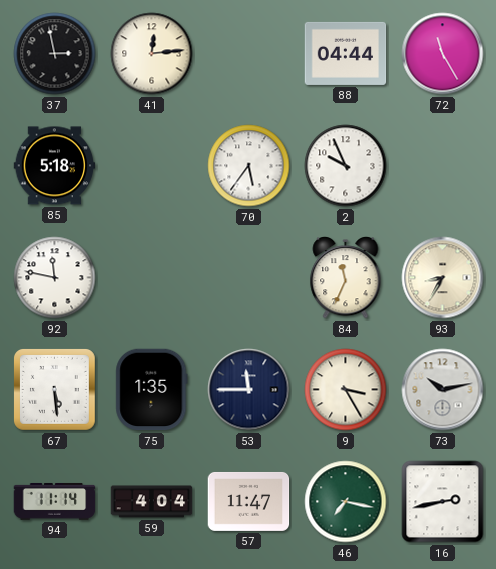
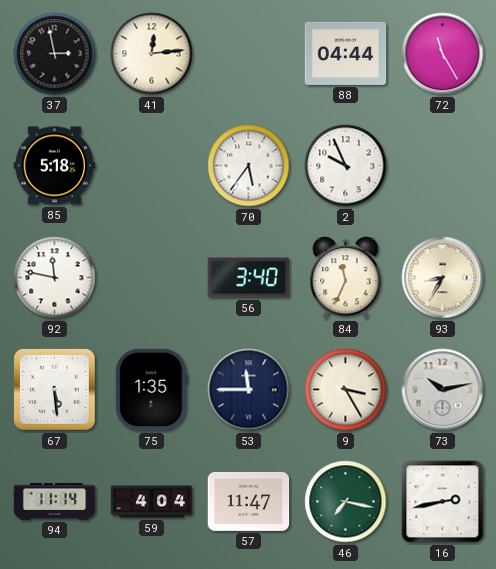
56: none -> 3:40
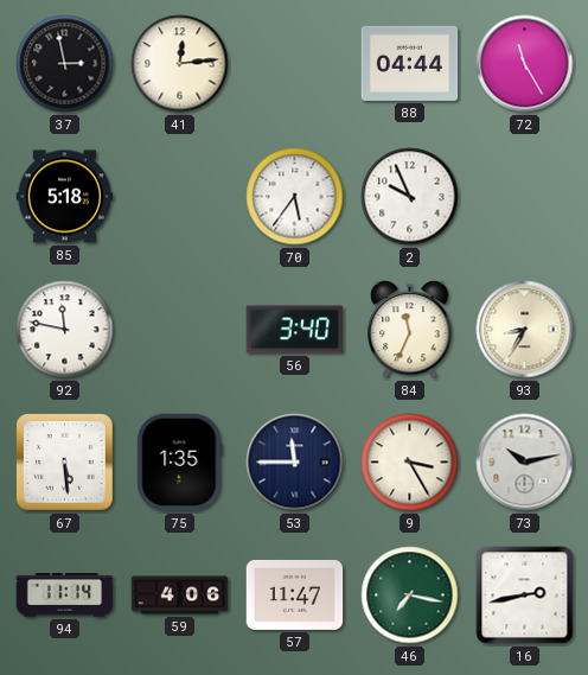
59: 4:04 -> 4:06
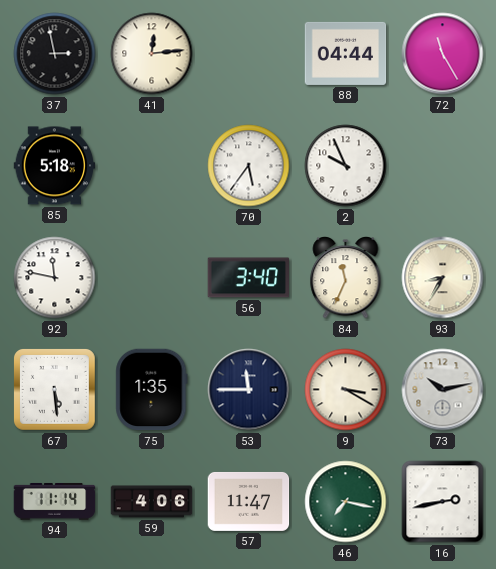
9: 3:25 -> 3:20
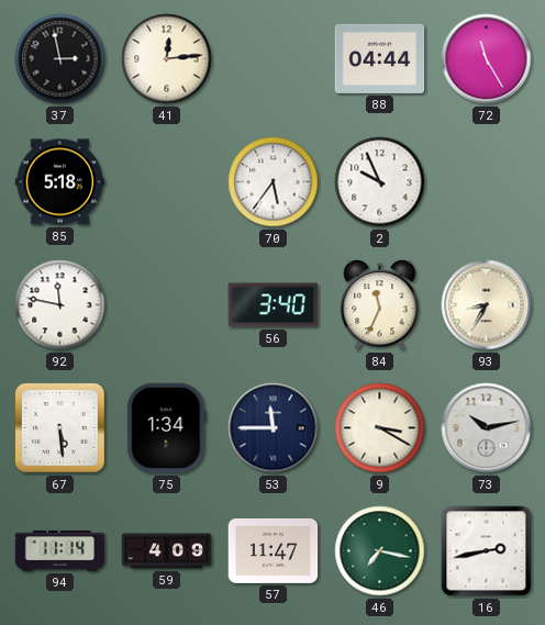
75: 1:35 -> 1:34
59: 4:06 -> 4:09
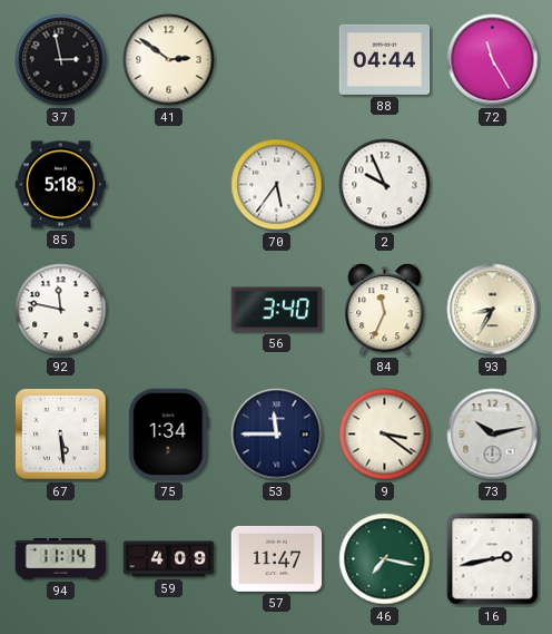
41: 12:14 -> 2:51
9: 3:20 -> 3:21
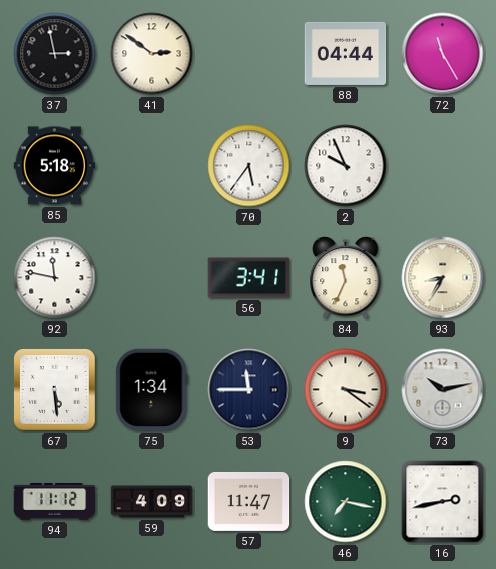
56: 3:40 -> 3:41
94: 11:14 -> 11:12
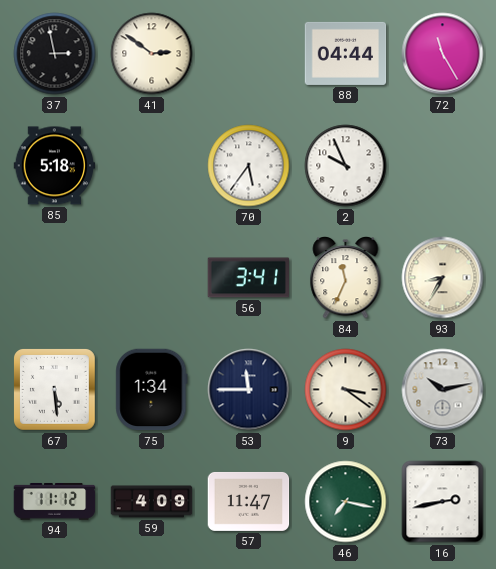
92: 11:47 -> none
